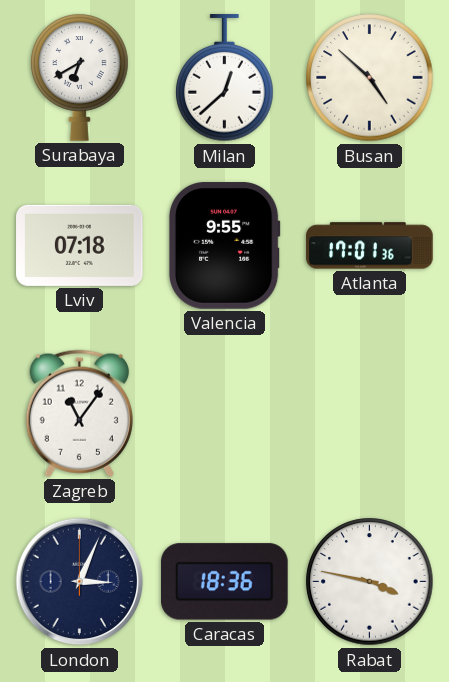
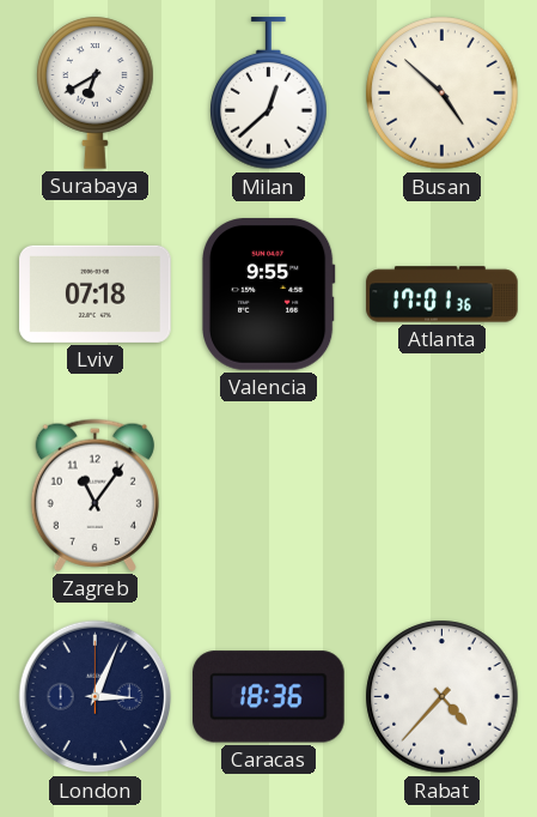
Rabat: 3:47 -> 4:37
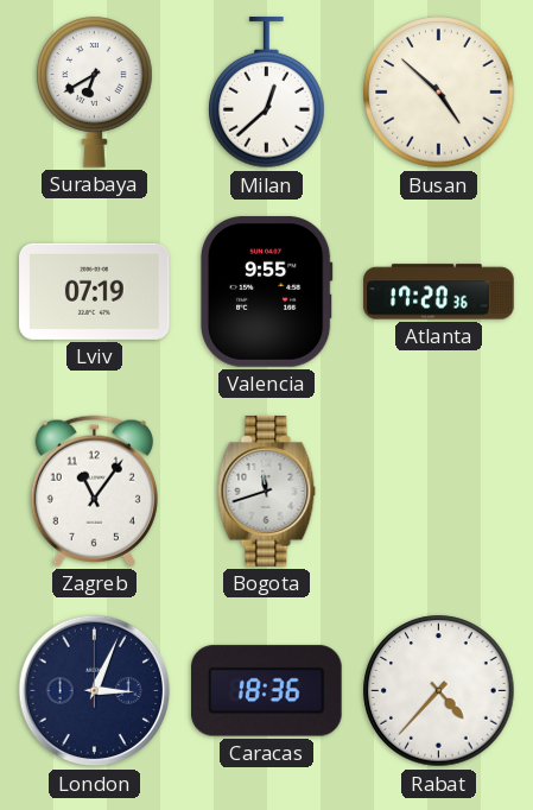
Lviv: 07:18 -> 07:19
Atlanta: 17:01 -> 17:20
Bogota: none -> 11:42
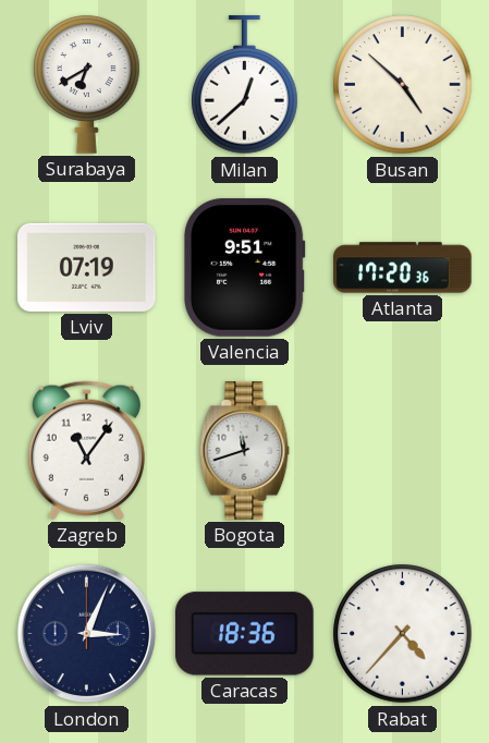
Valencia: 9:55 -> 9:51
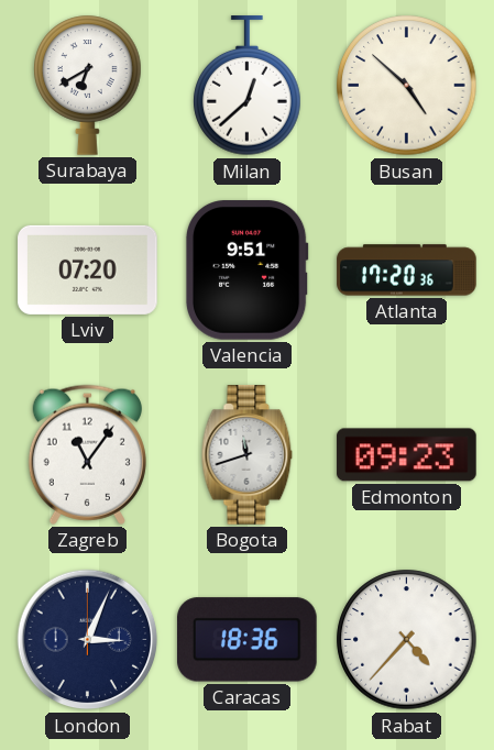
Lviv: 07:19 -> 07:20
Edmonton: none -> 09:23
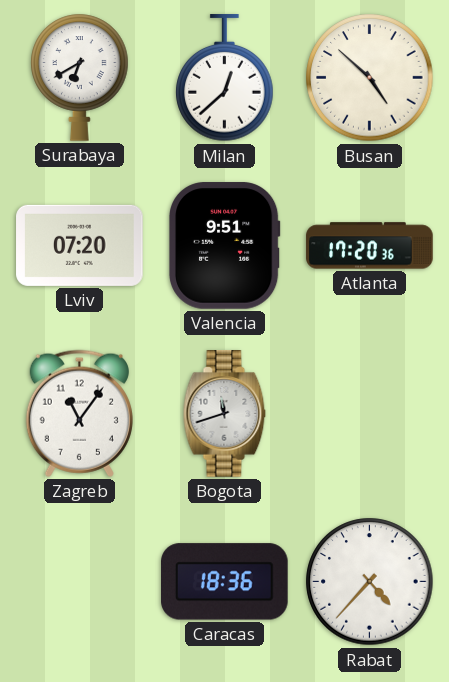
Edmonton: 09:23 -> none
London: 3:04 -> none
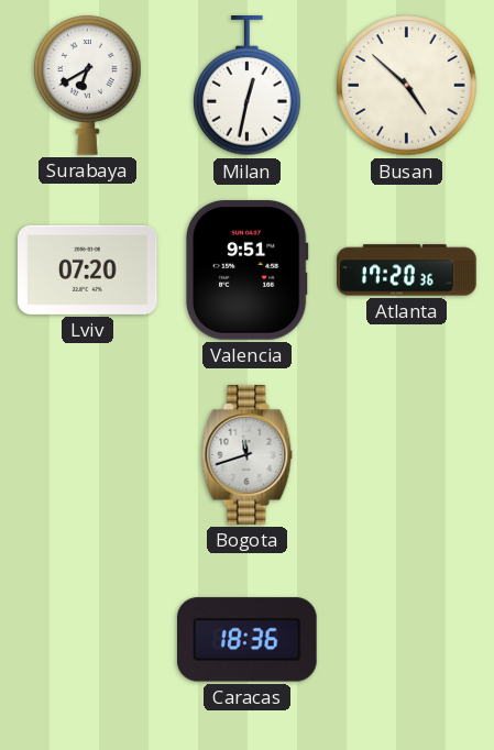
Milan: 12:38 -> 12:32
Zagreb: 11:06 -> none
Rabat: 4:37 -> none
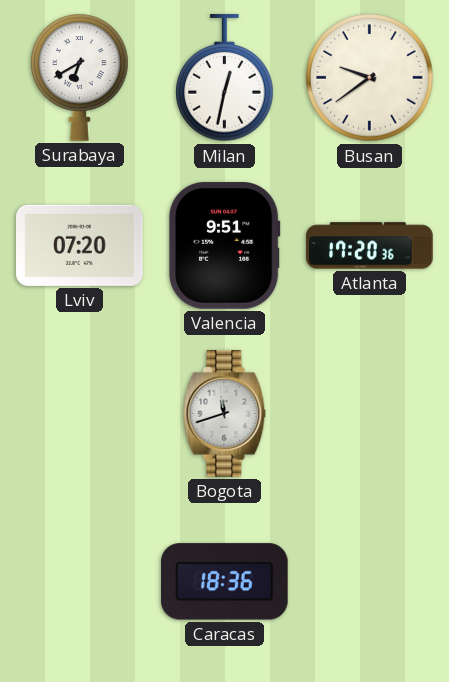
Busan: 4:52 -> 9:39
